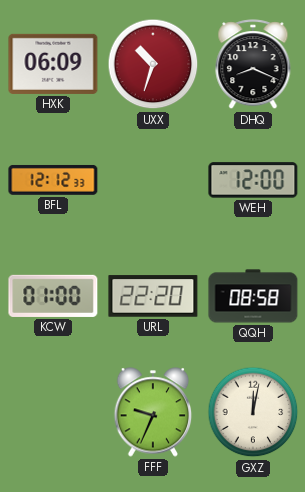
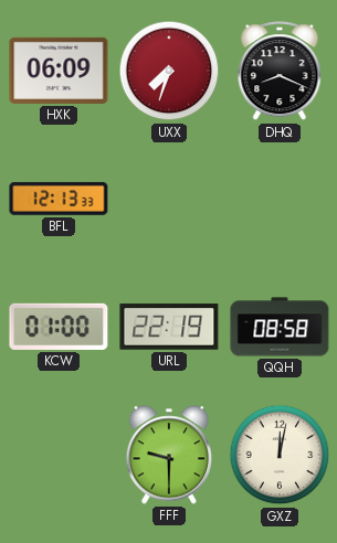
UXX: 10:33 -> 7:33
BFL: 12:12 -> 12:13
WEH: 12:00 -> none
URL: 22:20 -> 22:19
FFF: 9:34 -> 9:30
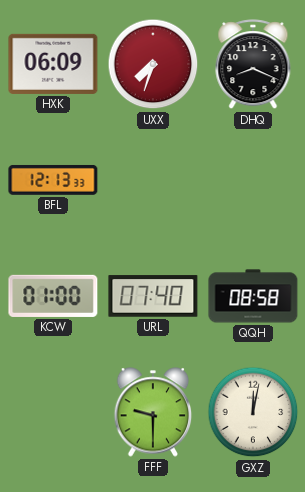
URL: 22:19 -> 07:40
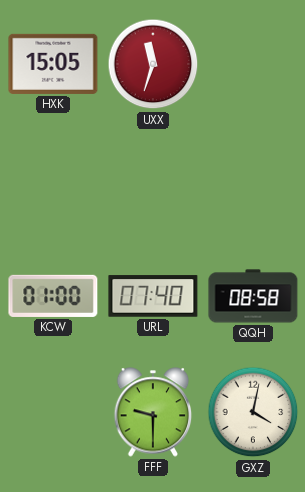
HXK: 06:09 -> 15:05
UXX: 7:33 -> 11:33
DHQ: 8:19 -> none
BFL: 12:13 -> none
GXZ: 12:02 -> 4:02
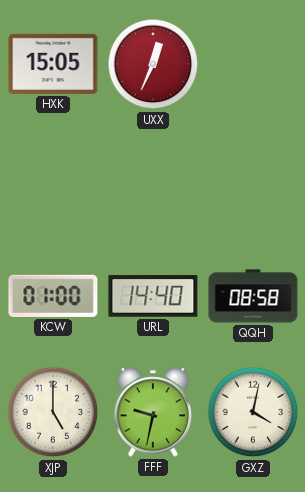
UXX: 11:33 -> 12:34
URL: 07:40 -> 14:40
XJP: none -> 5:00
FFF: 9:30 -> 9:32
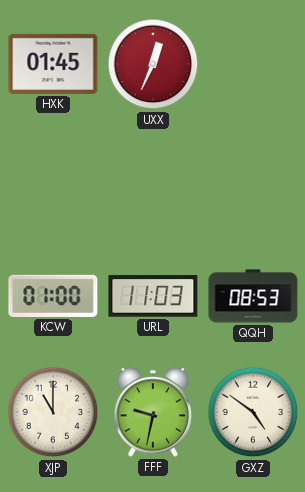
HXK: 15:05 -> 01:45
URL: 14:40 -> 11:03
QQH: 08:58 -> 08:53
XJP: 5:00 -> 11:00
GXZ: 4:02 -> 4:51
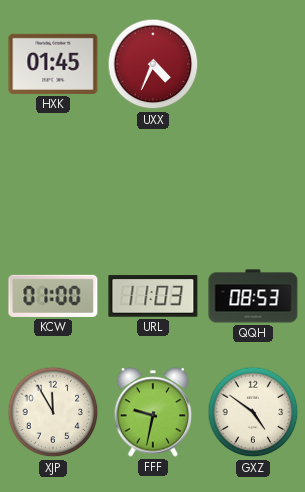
UXX: 12:34 -> 4:34
XJP: 11:00 -> 11:55
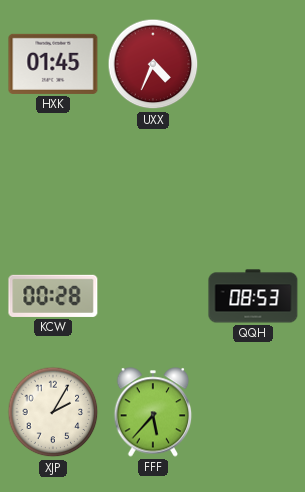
KCW: 01:00 -> 00:28
URL: 11:03 -> none
XJP: 11:55 -> 2:05
FFF: 9:32 -> 5:37
GXZ: 4:51 -> none
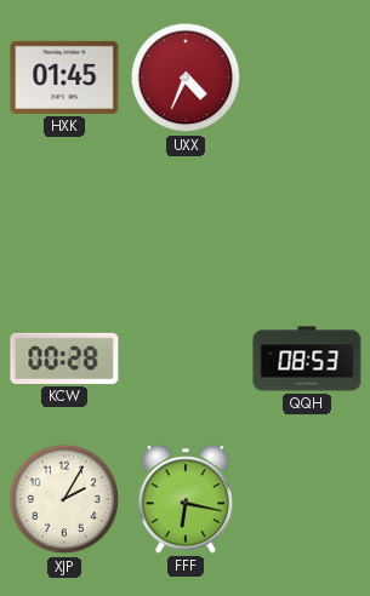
FFF: 5:37 -> 6:17
